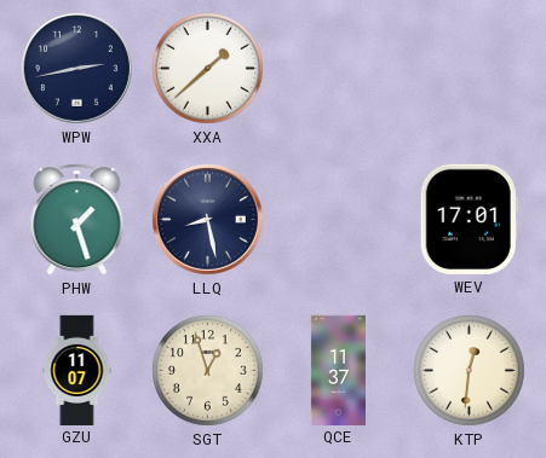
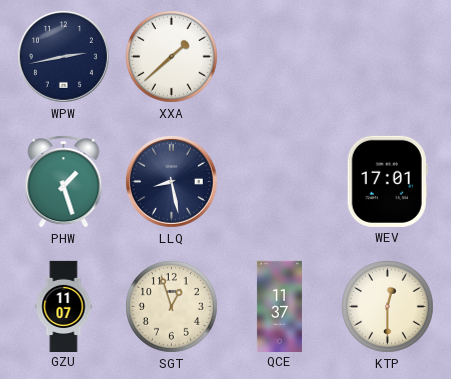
KTP: 12:31 -> 12:30
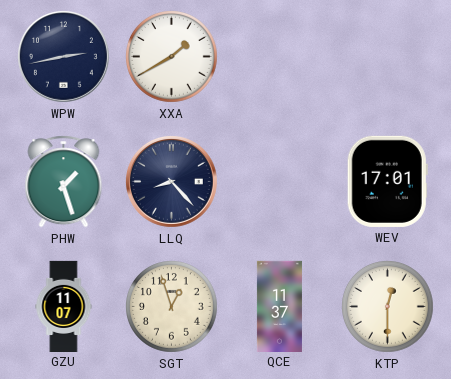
XXA: 1:38 -> 1:40
LLQ: 8:28 -> 8:23
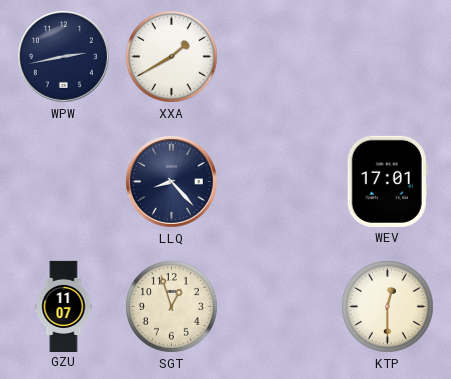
PHW: 1:27 -> none
QCE: 11:37 -> none
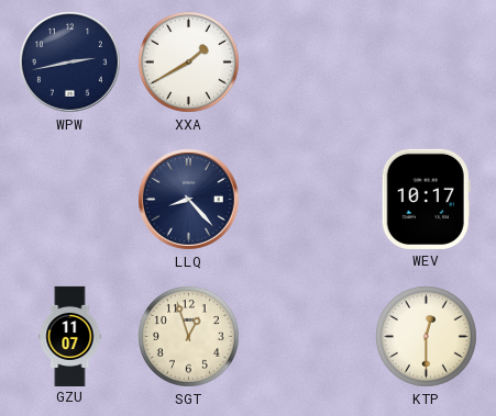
WEV: 17:01 -> 10:17
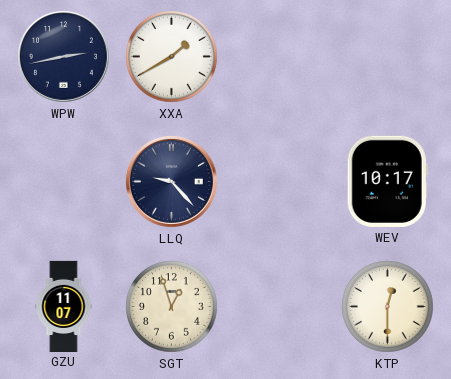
LLQ: 8:23 -> 9:23
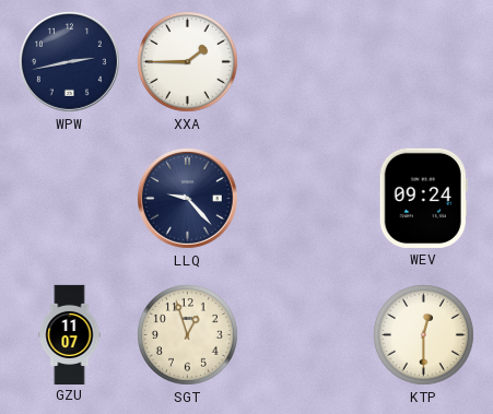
XXA: 1:40 -> 1:45
WEV: 10:17 -> 09:24
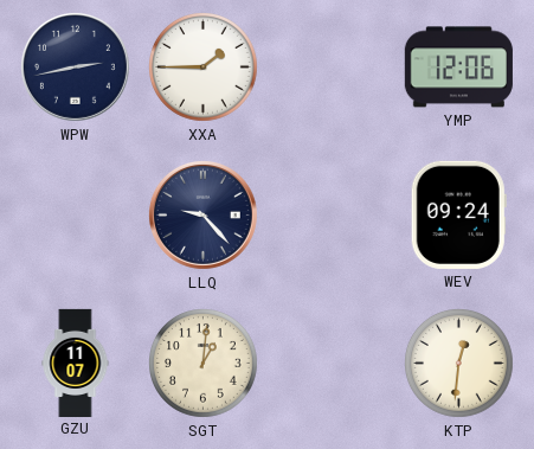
YMP: none -> 12:06
SGT: 12:57 -> 1:01
KTP: 12:30 -> 12:31
